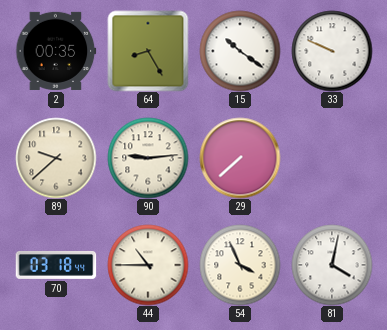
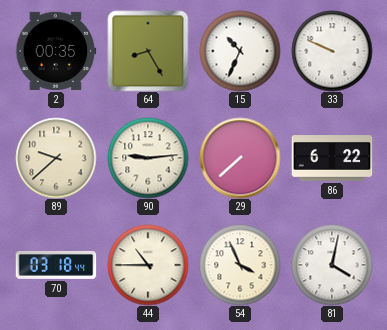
15: 10:21 -> 10:34
86: none -> 6:22
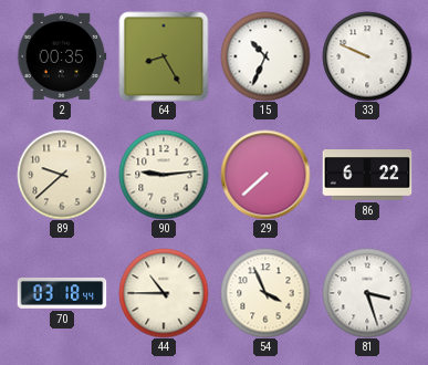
81: 4:02 -> 3:27
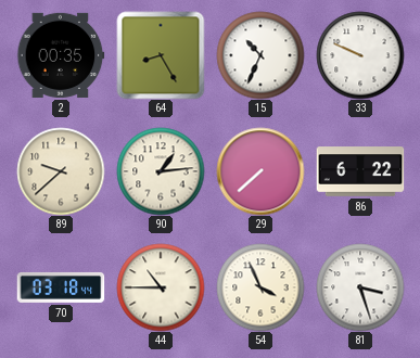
90: 9:14 -> 1:14
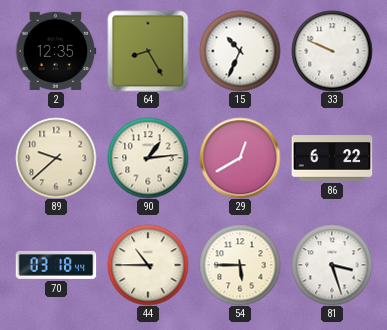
2: 00:35 -> 12:35
29: 7:38 -> 12:40
54: 3:56 -> 5:45
